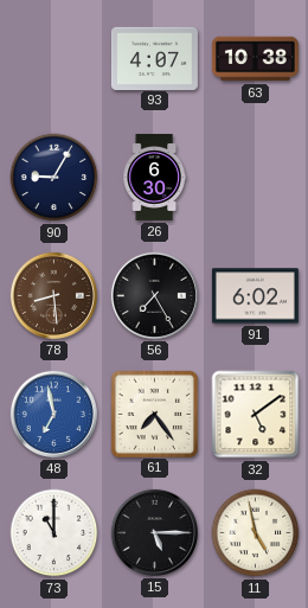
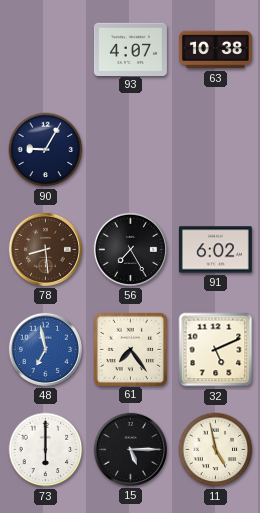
26: 6:30 -> none
32: 5:09 -> 5:11
73: 11:00 -> 6:00
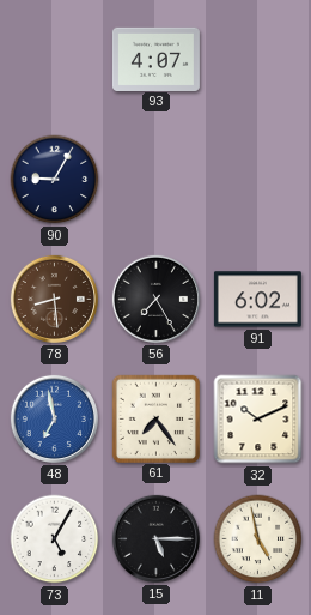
63: 10:38 -> none
32: 5:11 -> 10:11
73: 6:00 -> 5:05
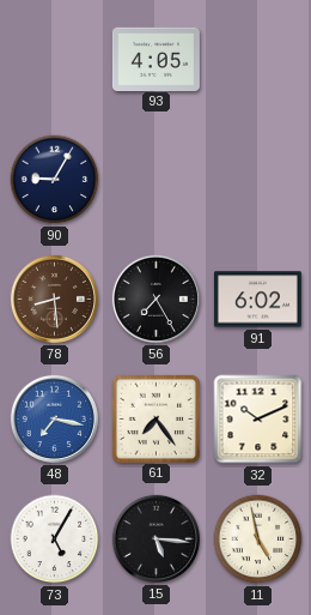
93: 4:07 -> 4:05
48: 6:58 -> 7:17
15: 5:15 -> 5:16
